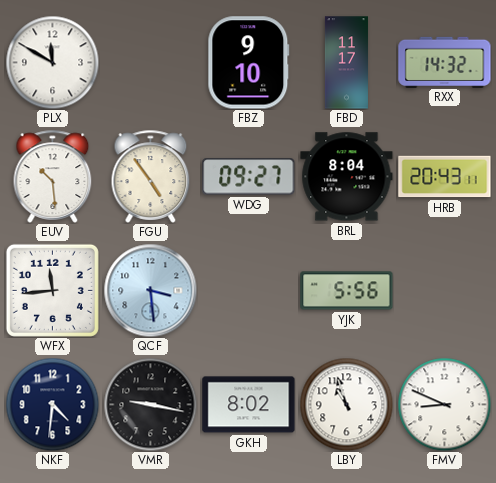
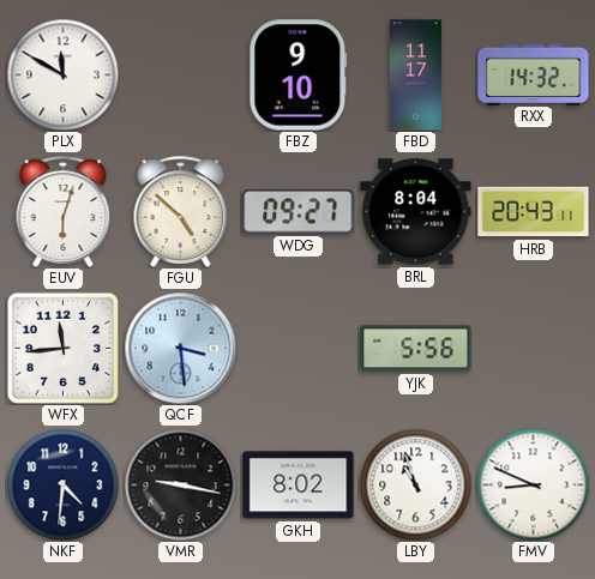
EUV: 10:29 -> 6:03
FGU: 4:54 -> 4:52
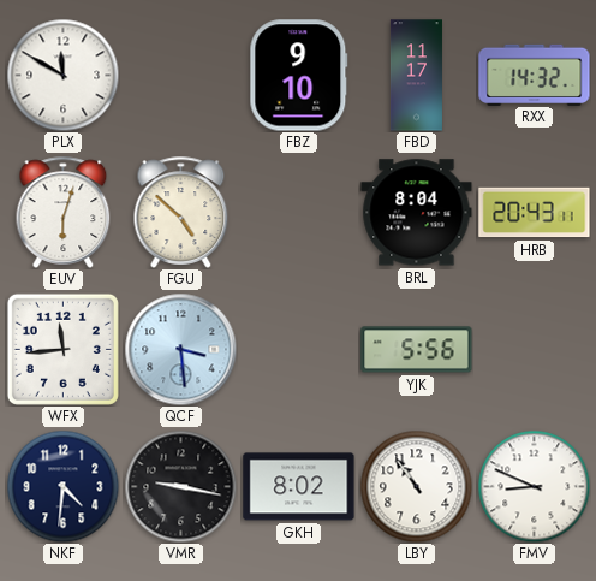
WDG: 09:27 -> none
LBY: 10:57 -> 10:54
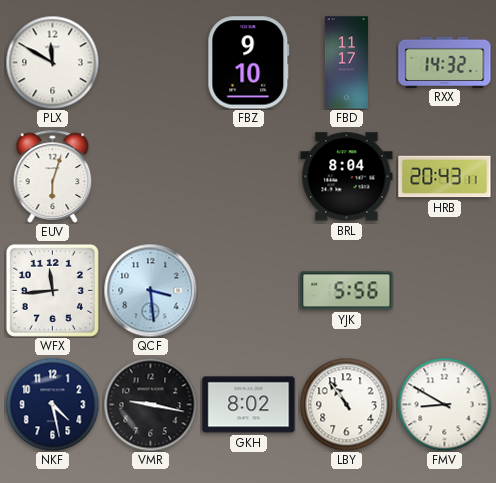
FGU: 4:52 -> none
NKF: 4:31 -> 4:28
FMV: 8:49 -> 8:50
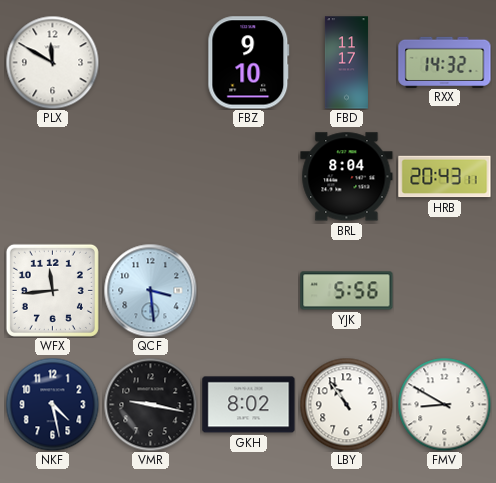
EUV: 6:03 -> none
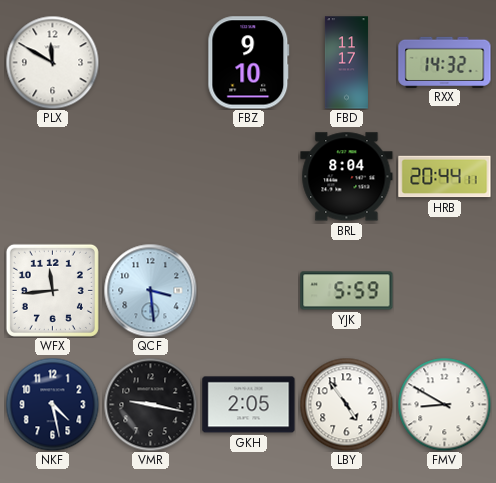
HRB: 20:43 -> 20:44
YJK: 5:56 -> 5:59
GKH: 8:02 -> 2:05
LBY: 10:54 -> 4:54
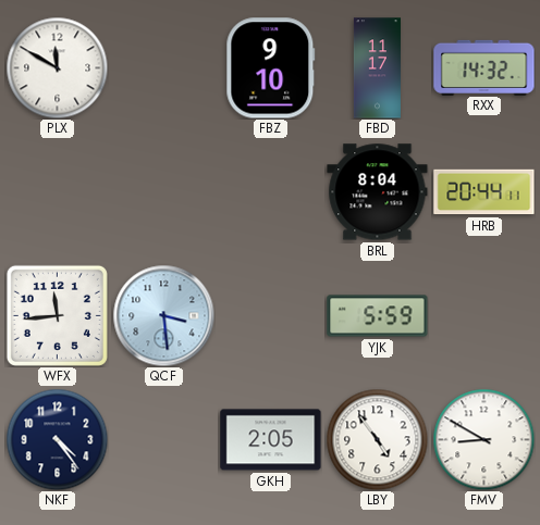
NKF: 4:28 -> 4:24
VMR: 9:17 -> none
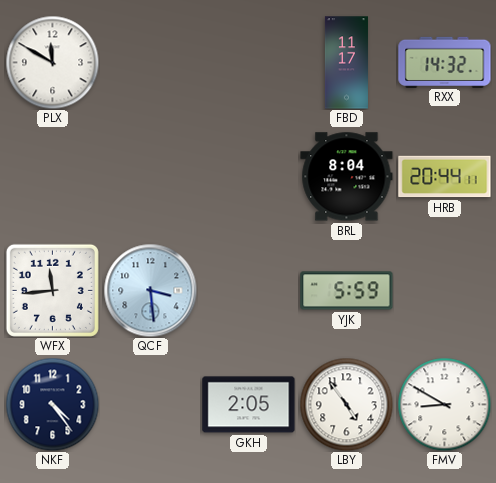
FBZ: 9:10 -> none
